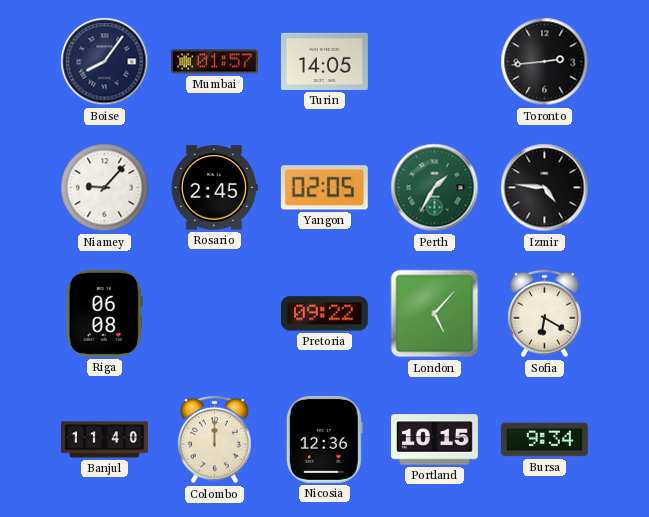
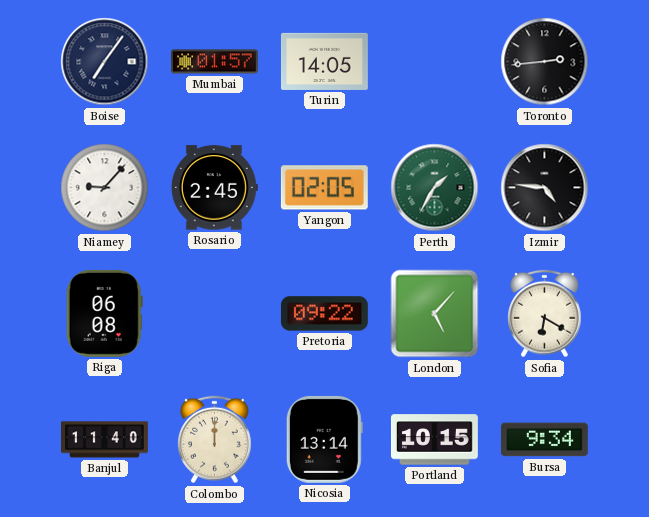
Boise: 8:06 -> 7:06
Nicosia: 12:36 -> 13:14
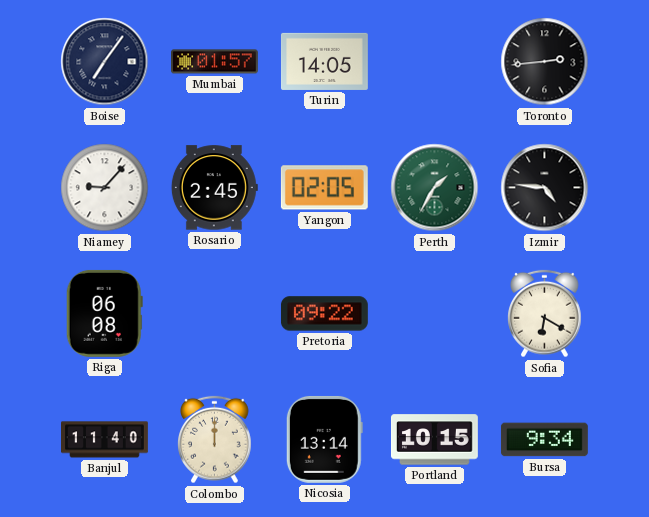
London: 5:07 -> none
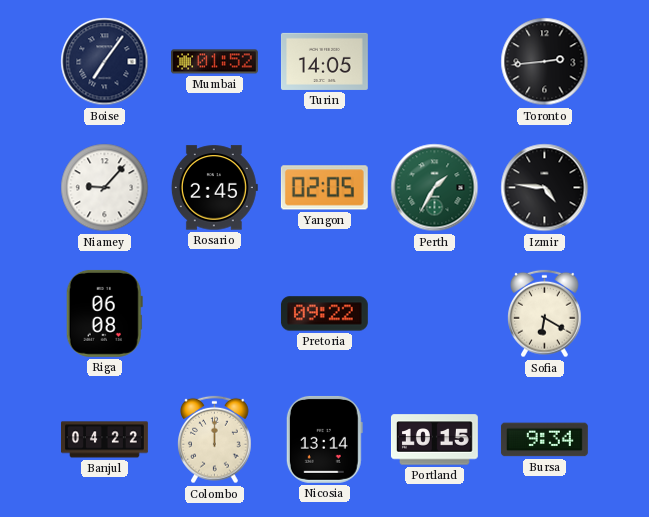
Mumbai: 01:57 -> 01:52
Banjul: 11:40 -> 04:22
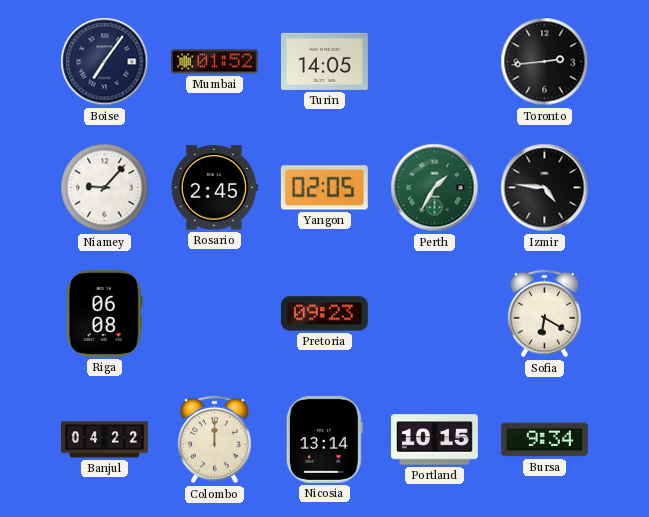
Pretoria: 09:22 -> 09:23
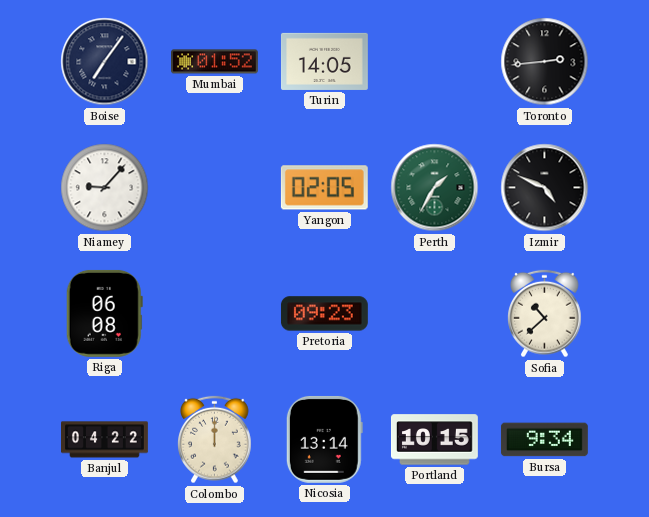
Rosario: 2:45 -> none
Izmir: 4:46 -> 4:49
Sofia: 6:20 -> 10:38
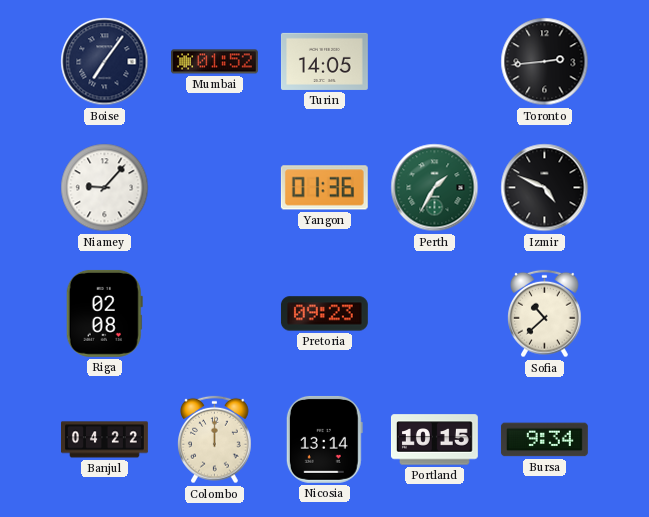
Yangon: 02:05 -> 01:36
Riga: 06:08 -> 02:08
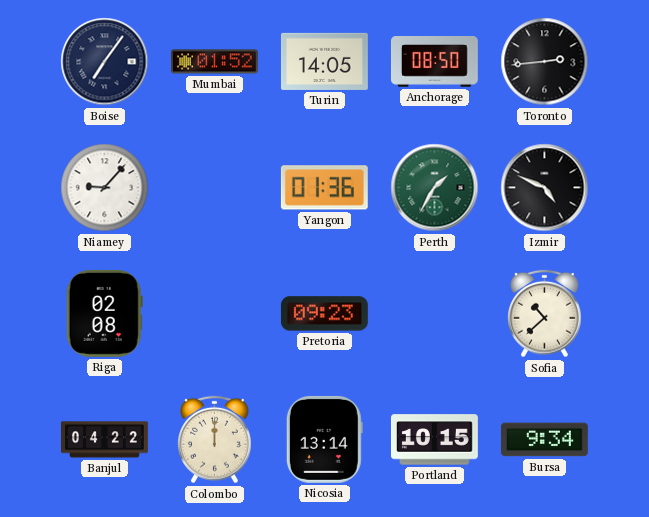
Anchorage: none -> 08:50
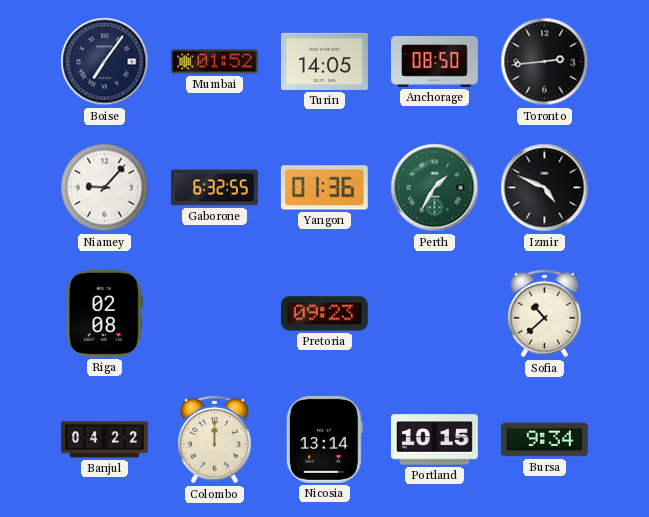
Gaborone: none -> 6:32
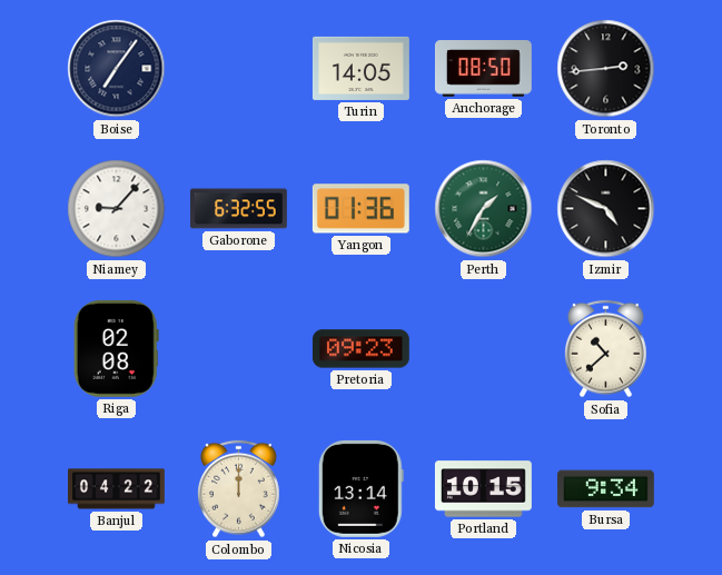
Mumbai: 01:52 -> none
